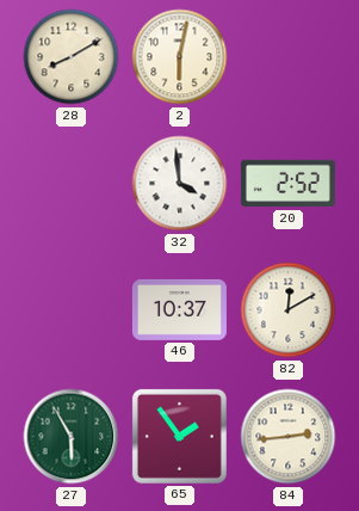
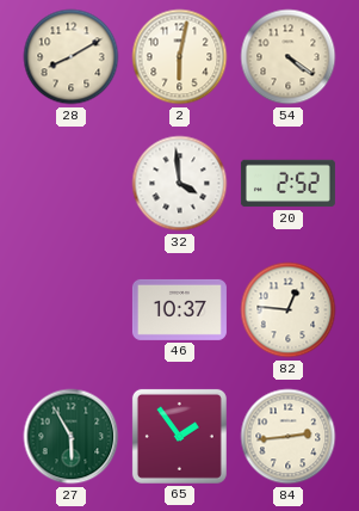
54: none -> 4:21
82: 12:10 -> 12:46
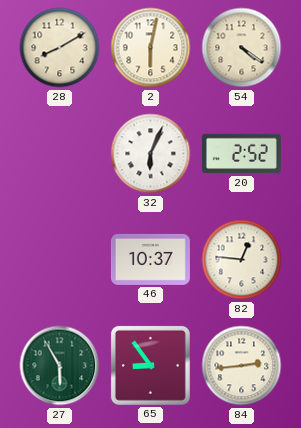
32: 3:59 -> 6:04
65: 1:54 -> 8:54
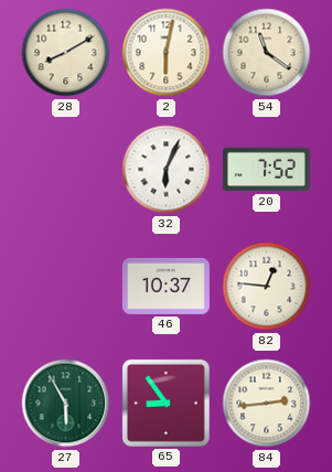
54: 4:21 -> 11:21
20: 2:52 -> 7:52
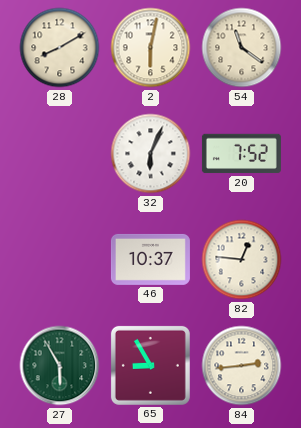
65: 8:54 -> 8:55
